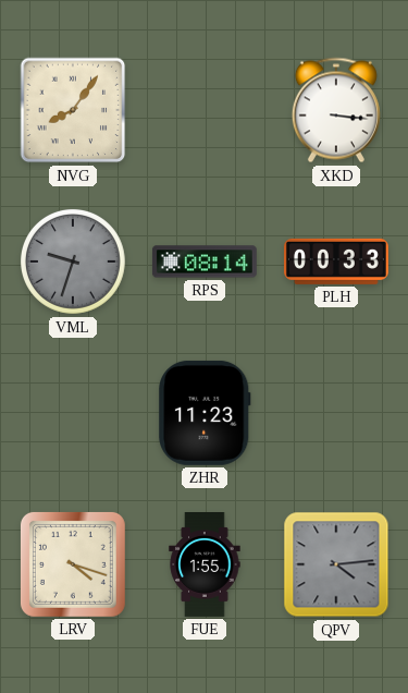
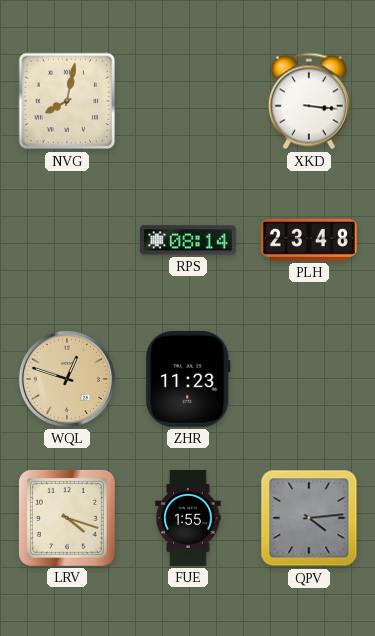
NVG: 8:06 -> 8:02
VML: 9:33 -> none
PLH: 00:33 -> 23:48
WQL: none -> 12:48
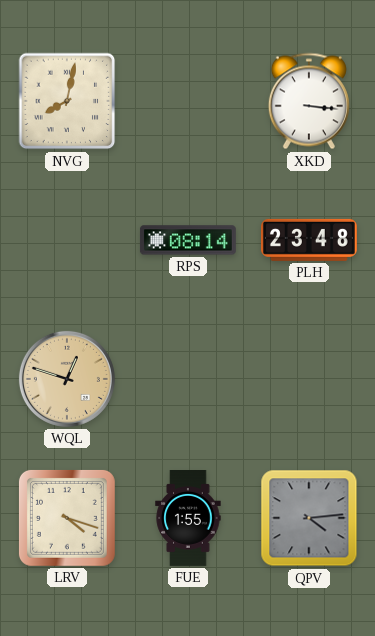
ZHR: 11:23 -> none
